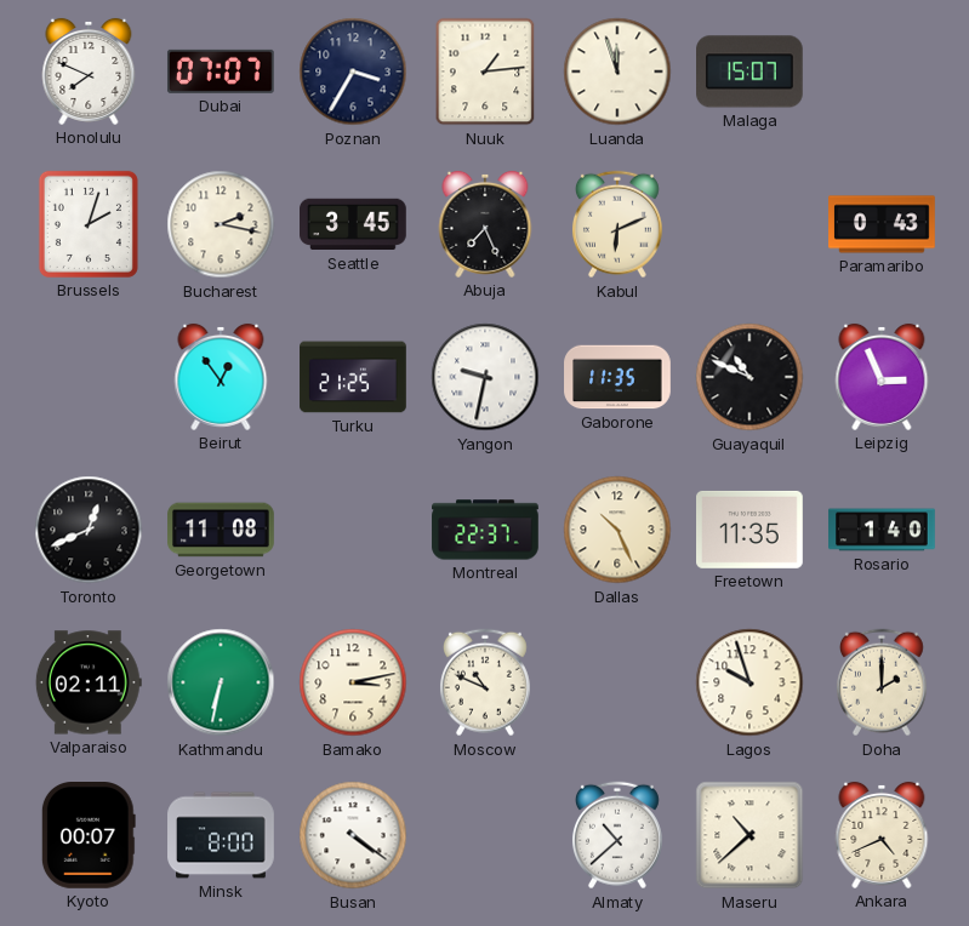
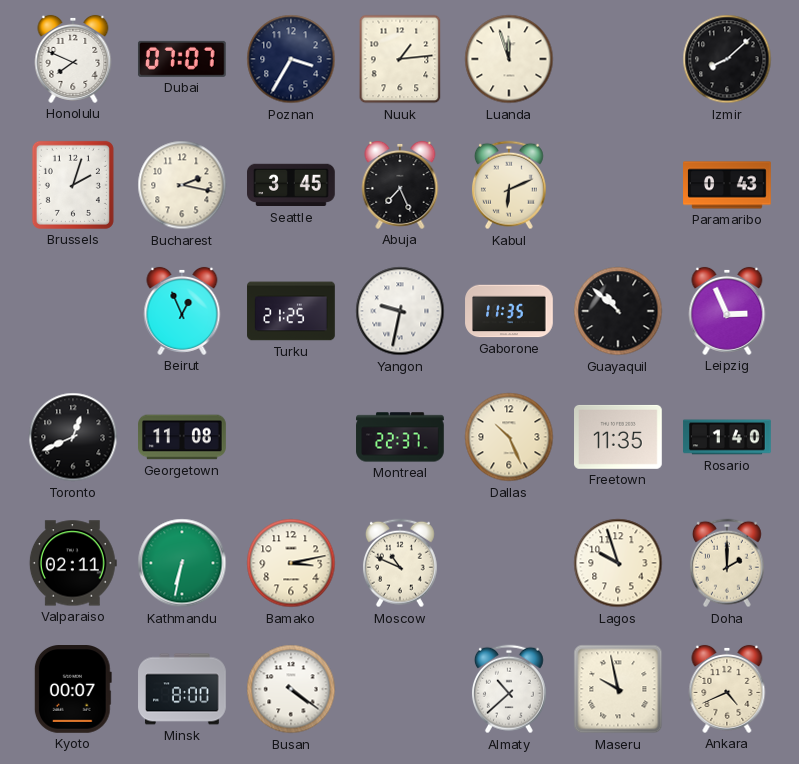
Malaga: 15:07 -> none
Izmir: none -> 8:08
Beirut: 12:54 -> 12:56
Guayaquil: 10:49 -> 10:52
Maseru: 10:38 -> 9:58
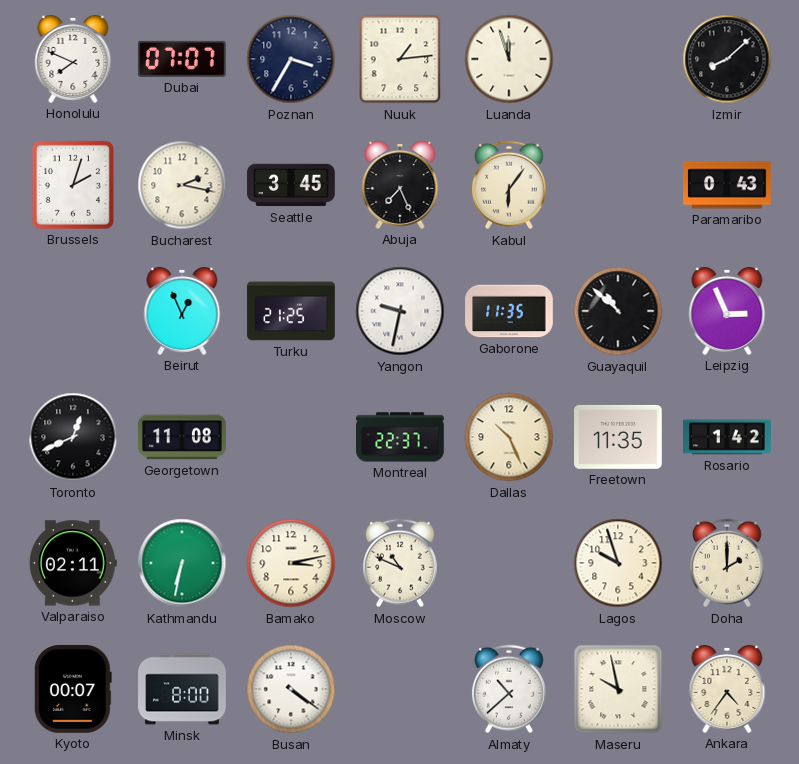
Kabul: 6:11 -> 6:06
Rosario: 1:40 -> 1:42
Ankara: 4:41 -> 4:36
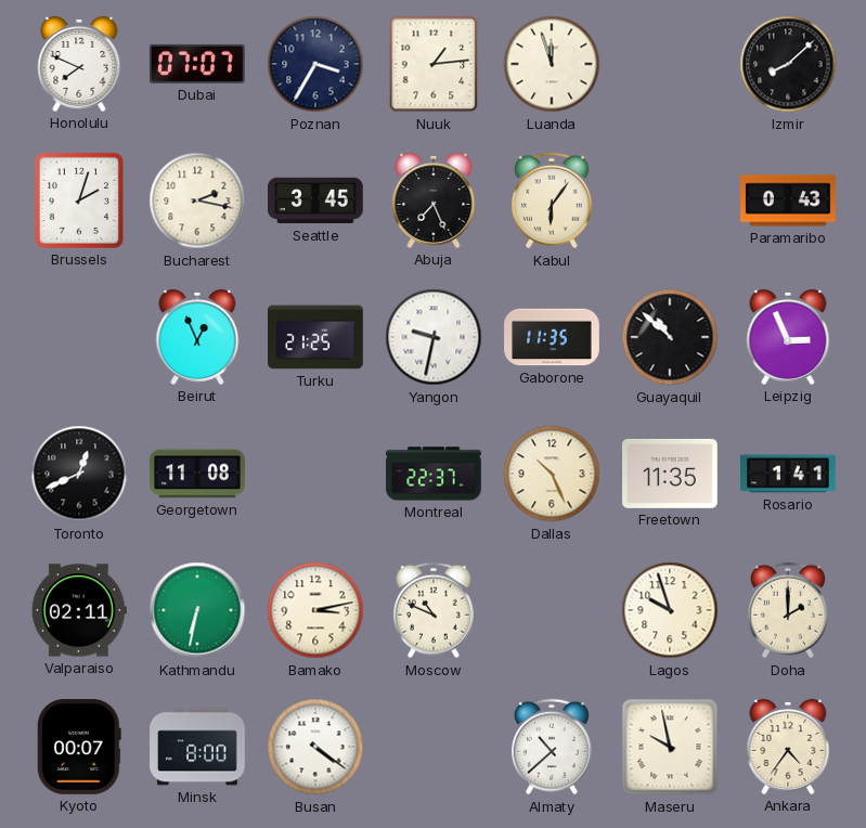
Rosario: 1:42 -> 1:41
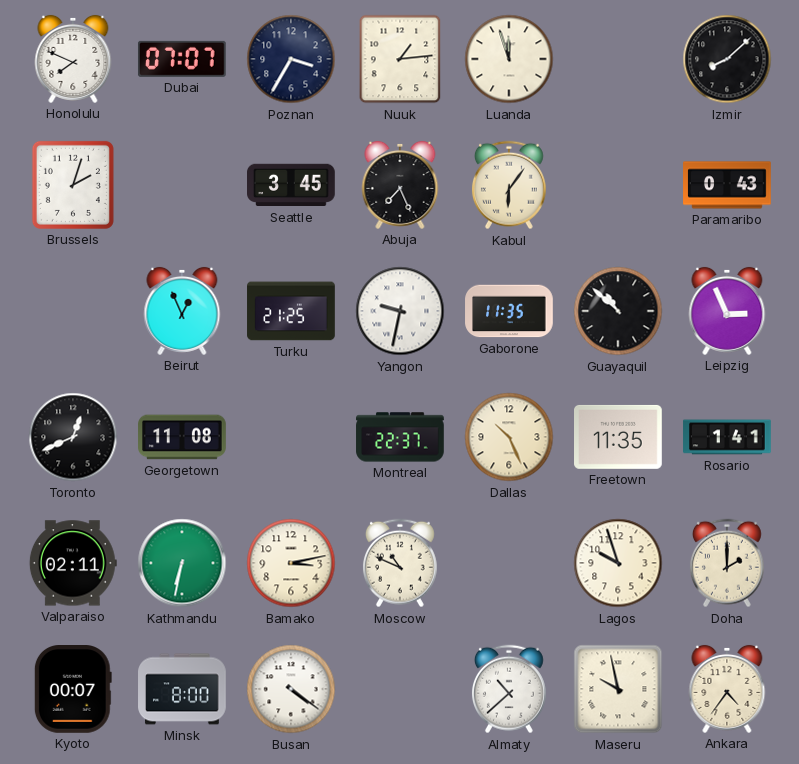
Bucharest: 2:17 -> none
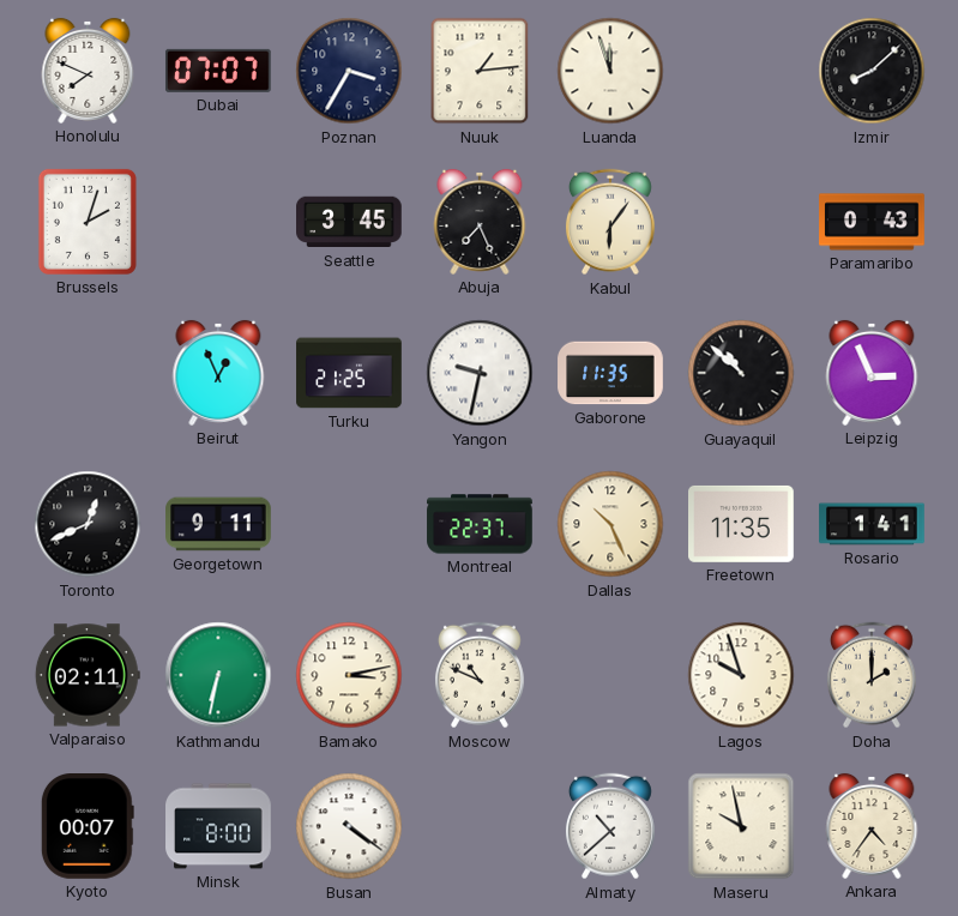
Georgetown: 11:08 -> 9:11
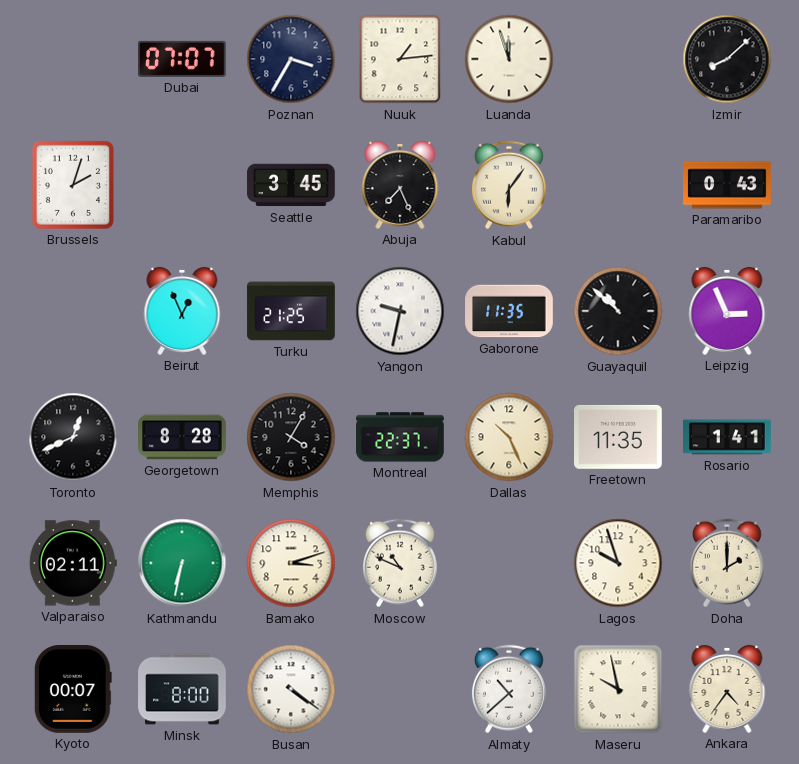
Honolulu: 7:49 -> none
Georgetown: 9:11 -> 8:28
Memphis: none -> 4:05
Bamako: 3:13 -> 3:12
